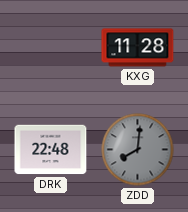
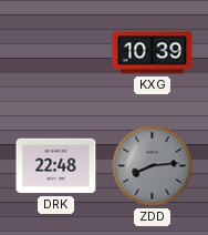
KXG: 11:28 -> 10:39
ZDD: 8:01 -> 8:14
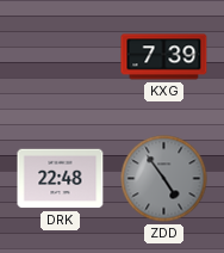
KXG: 10:39 -> 7:39
ZDD: 8:14 -> 4:54
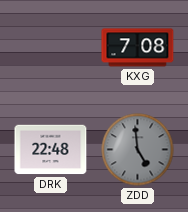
KXG: 7:39 -> 7:08
ZDD: 4:54 -> 4:59
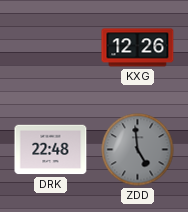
KXG: 7:08 -> 12:26
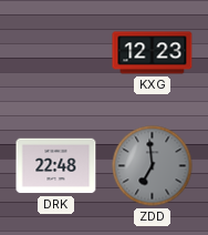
KXG: 12:26 -> 12:23
ZDD: 4:59 -> 6:59
